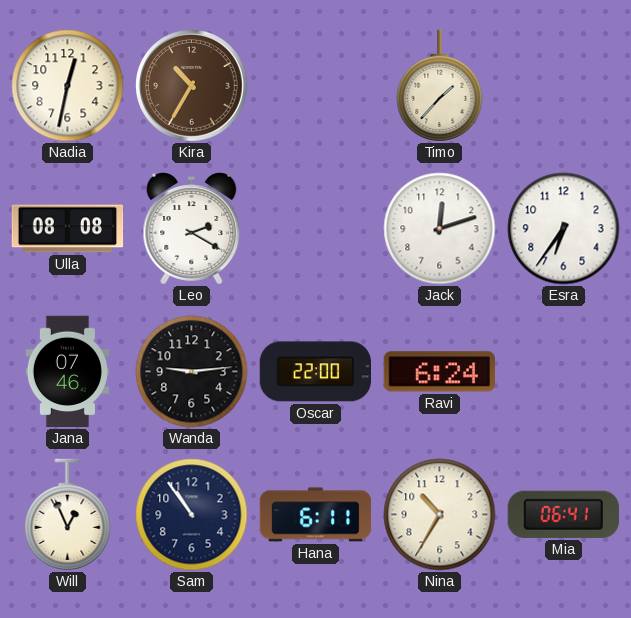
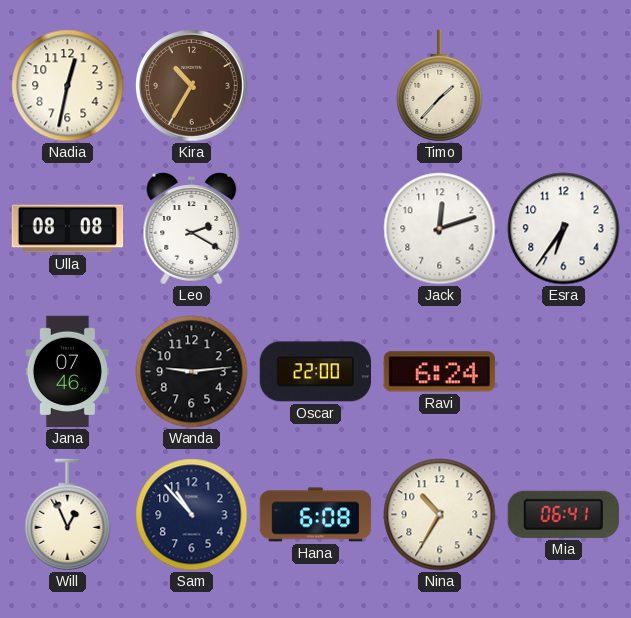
Sam: 10:54 -> 10:53
Hana: 6:11 -> 6:08
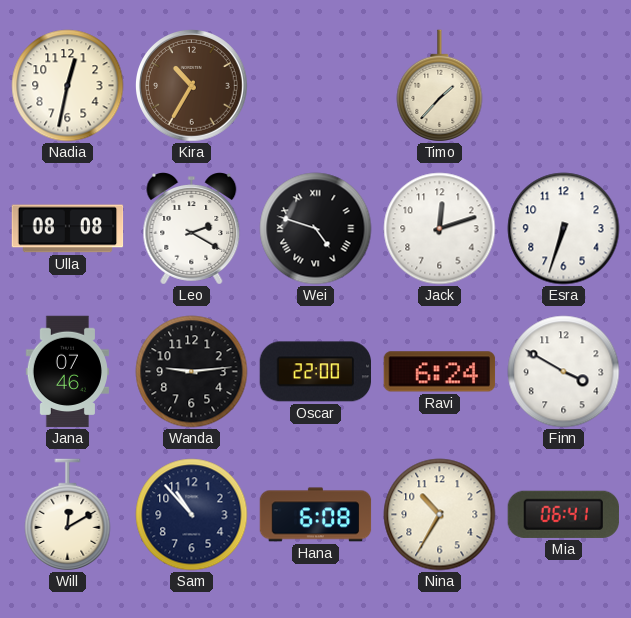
Wei: none -> 4:48
Esra: 6:36 -> 6:33
Finn: none -> 3:50
Will: 12:56 -> 12:10
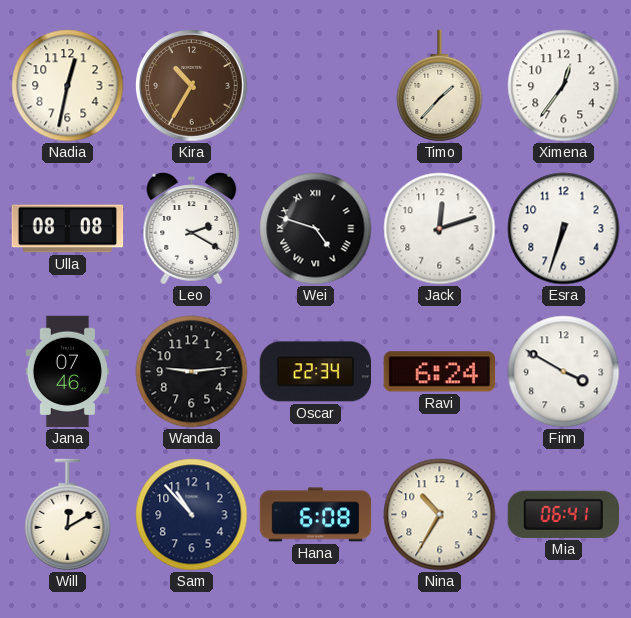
Ximena: none -> 12:36
Oscar: 22:00 -> 22:34
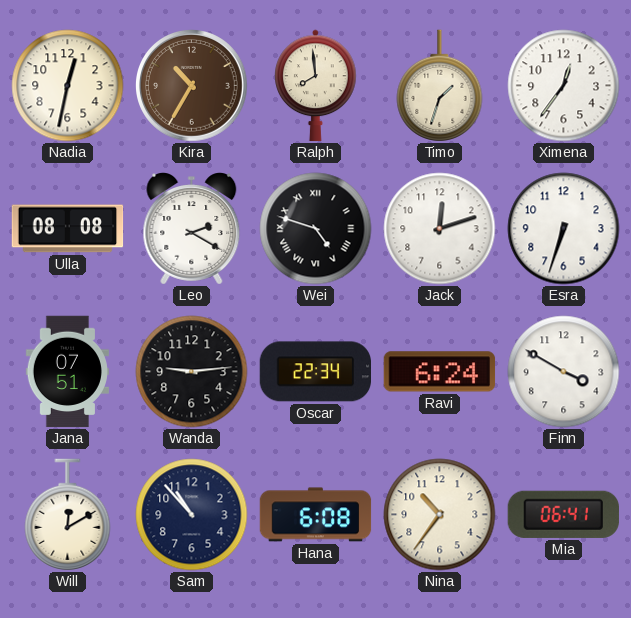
Ralph: none -> 7:59
Timo: 1:37 -> 1:33
Jana: 07:46 -> 07:51
Nina: 10:35 -> 10:36
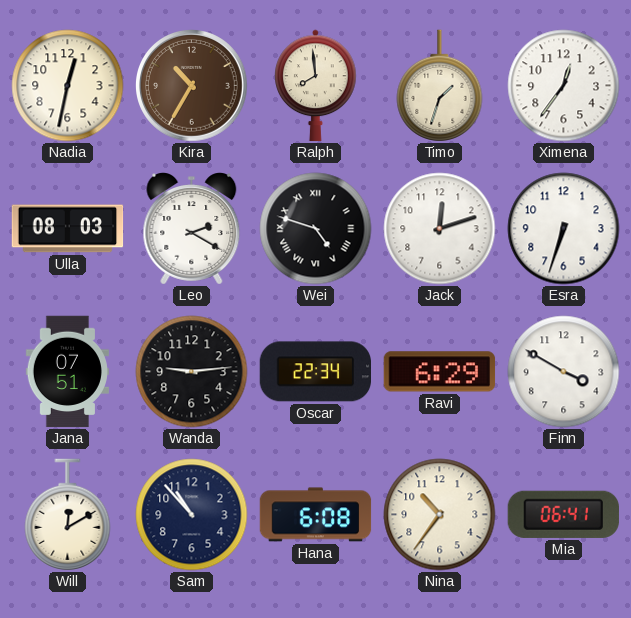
Ulla: 08:08 -> 08:03
Ravi: 6:24 -> 6:29
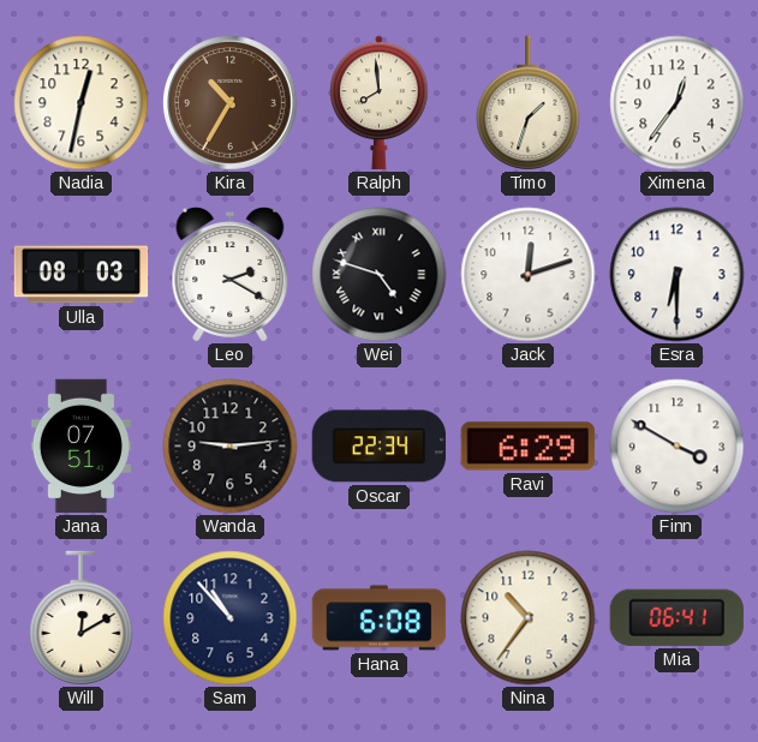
Esra: 6:33 -> 6:30
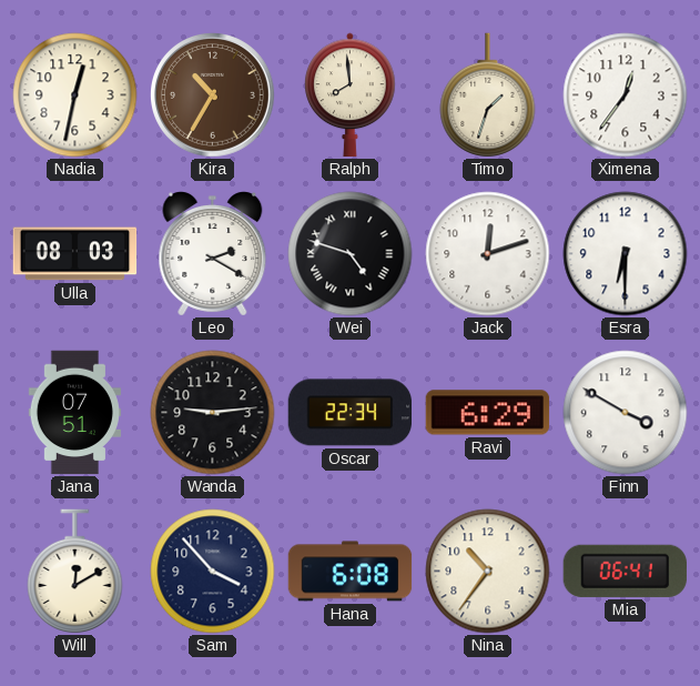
Sam: 10:53 -> 3:53
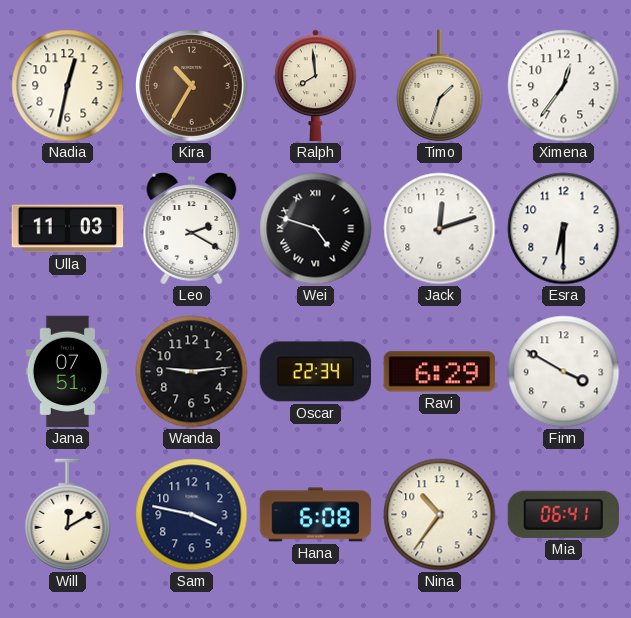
Ulla: 08:03 -> 11:03
Sam: 3:53 -> 3:47
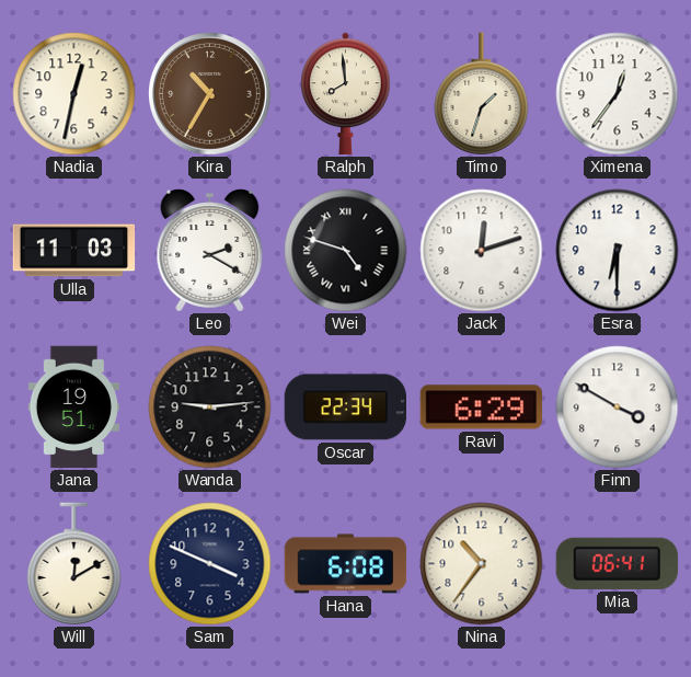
Jana: 07:51 -> 19:51
Sam: 3:47 -> 3:49
